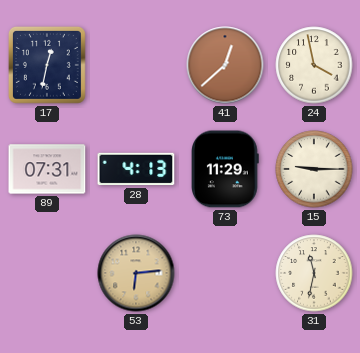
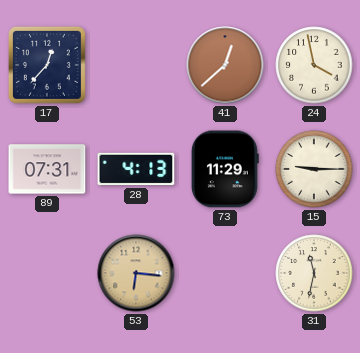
17: 12:32 -> 12:37
53: 6:14 -> 6:16
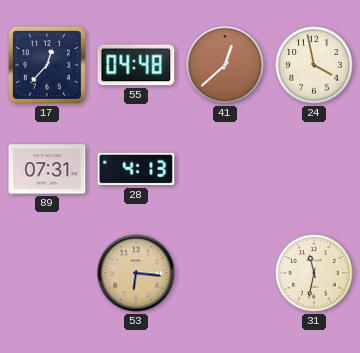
55: none -> 04:48
73: 11:29 -> none
15: 9:15 -> none
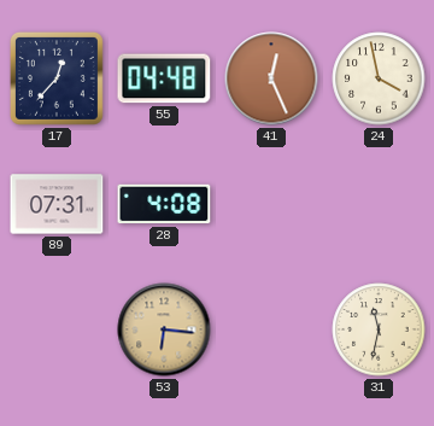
41: 12:38 -> 12:26
28: 4:13 -> 4:08
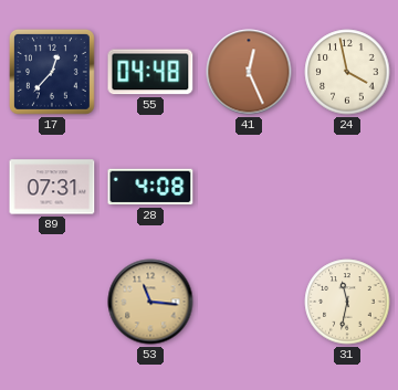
53: 6:16 -> 11:16
